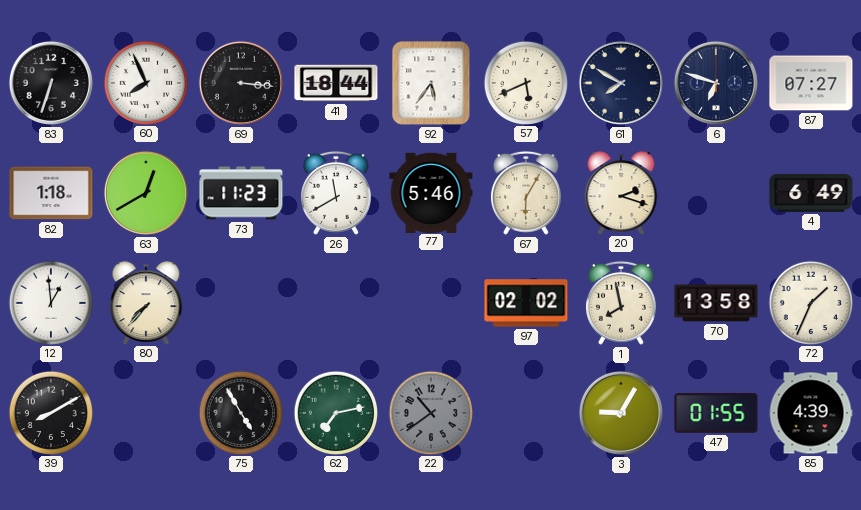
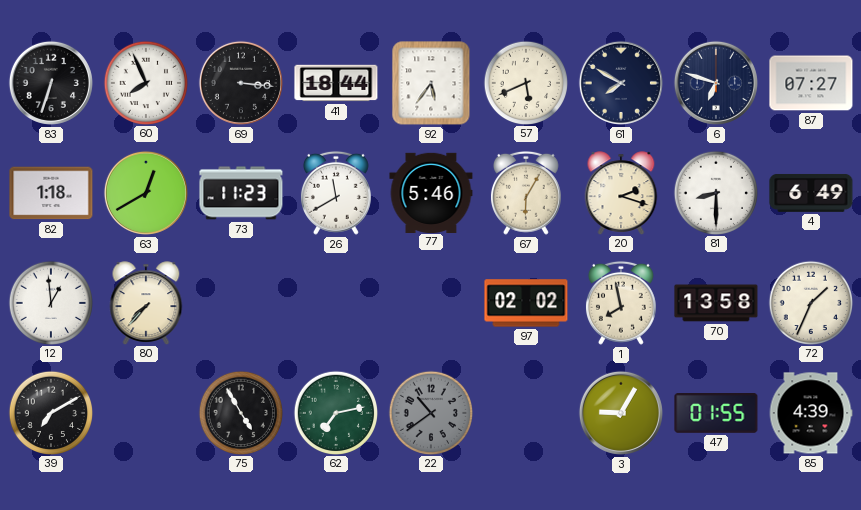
81: none -> 8:30
39: 8:10 -> 7:10
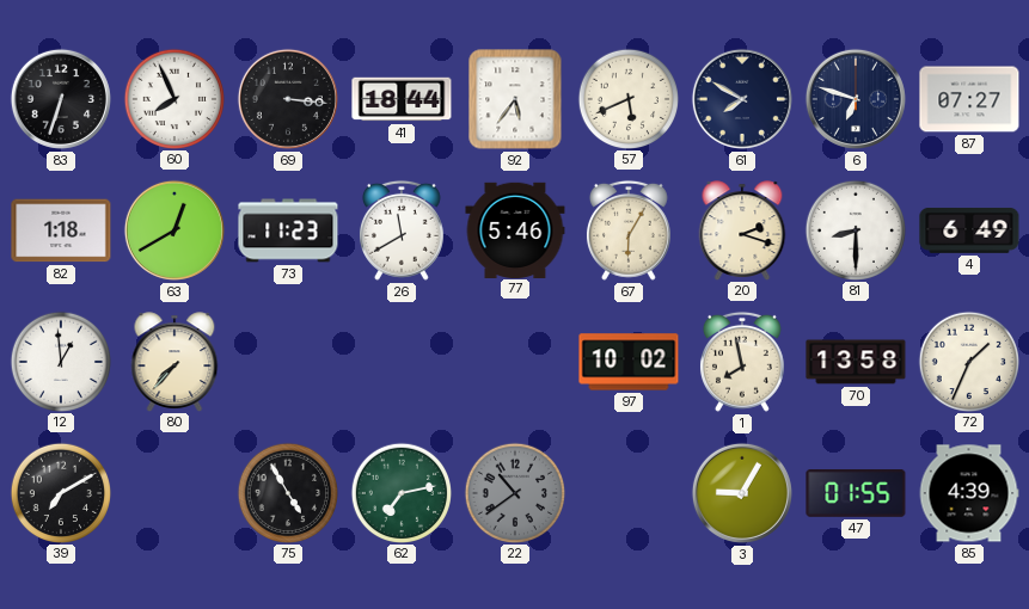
97: 02:02 -> 10:02
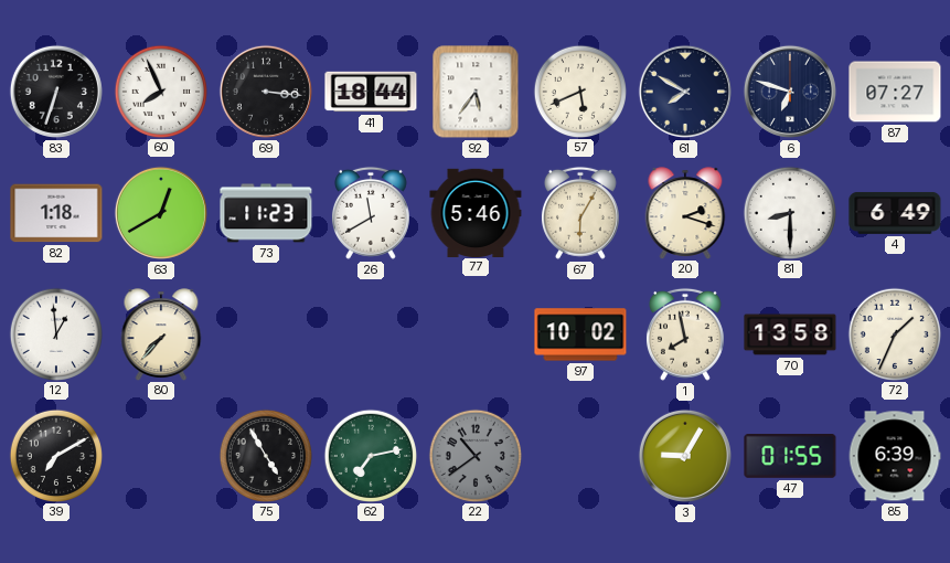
85: 4:39 -> 6:39
